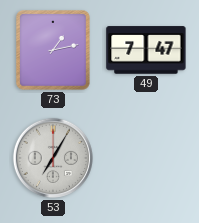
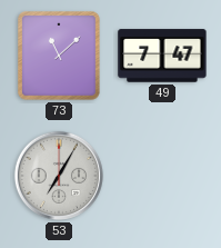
73: 1:13 -> 11:08
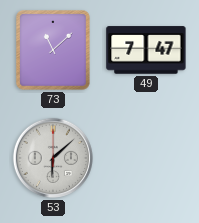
53: 7:05 -> 6:08
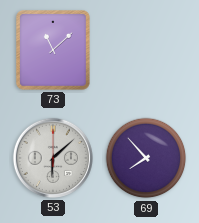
49: 7:47 -> none
69: none -> 7:53
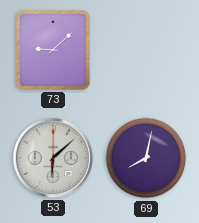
73: 11:08 -> 9:08
69: 7:53 -> 8:02
